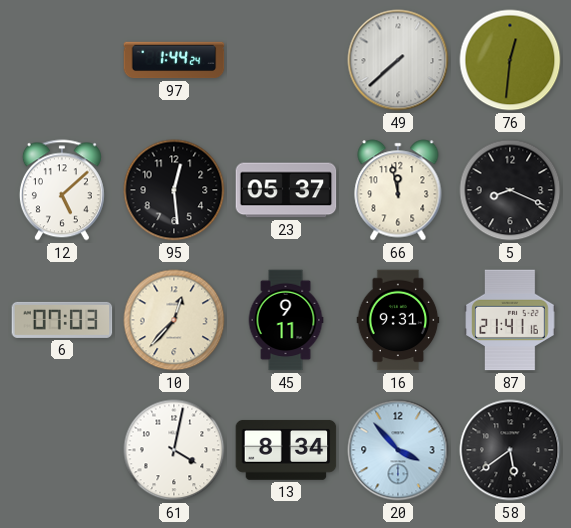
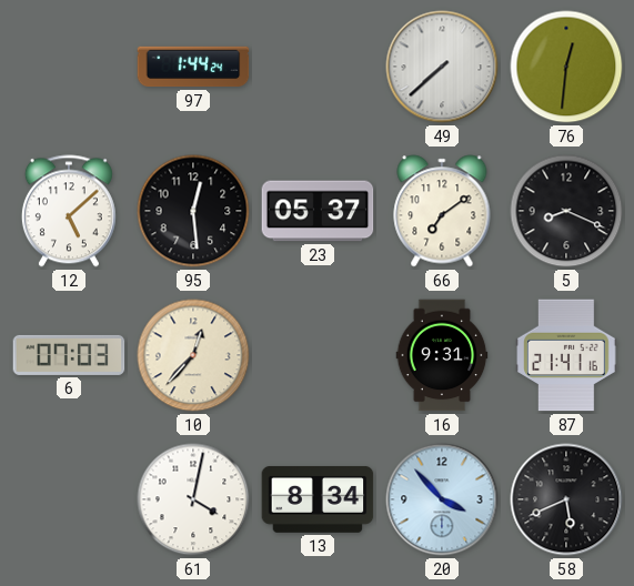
66: 11:58 -> 7:09
45: 9:11 -> none
58: 5:39 -> 5:41
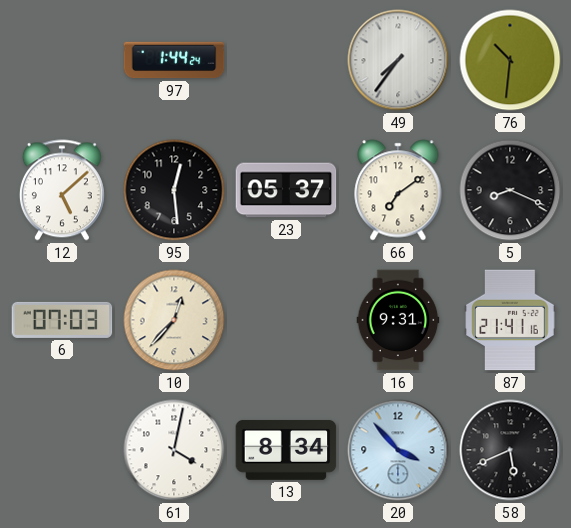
49: 7:38 -> 7:36
76: 12:31 -> 10:31
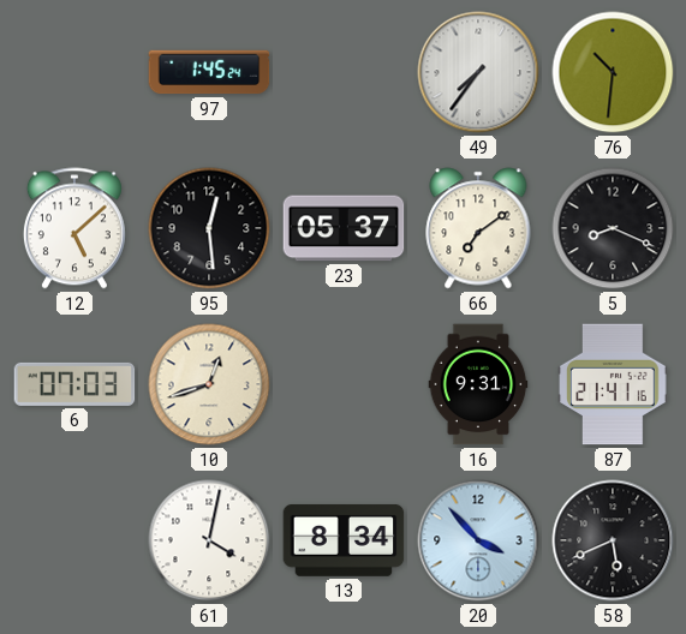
97: 1:44 -> 1:45
10: 12:37 -> 12:42
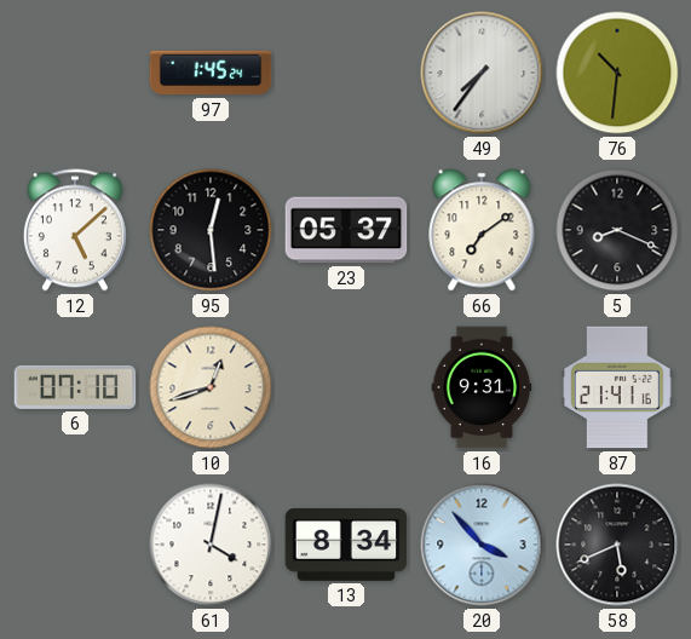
6: 07:03 -> 07:10
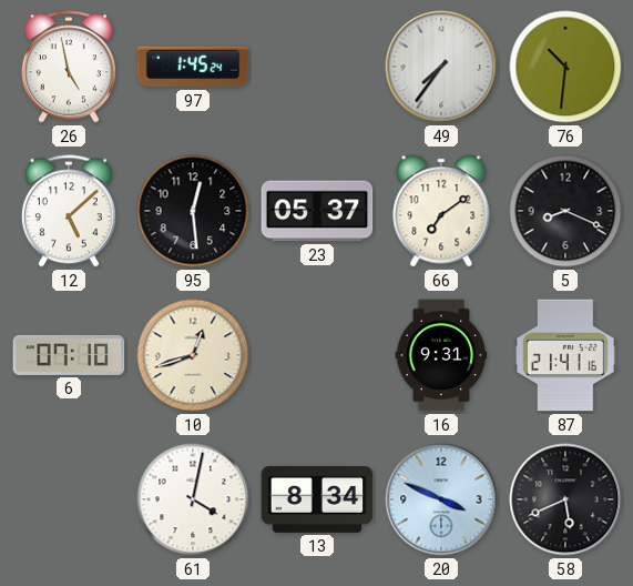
26: none -> 4:58
20: 3:53 -> 3:49
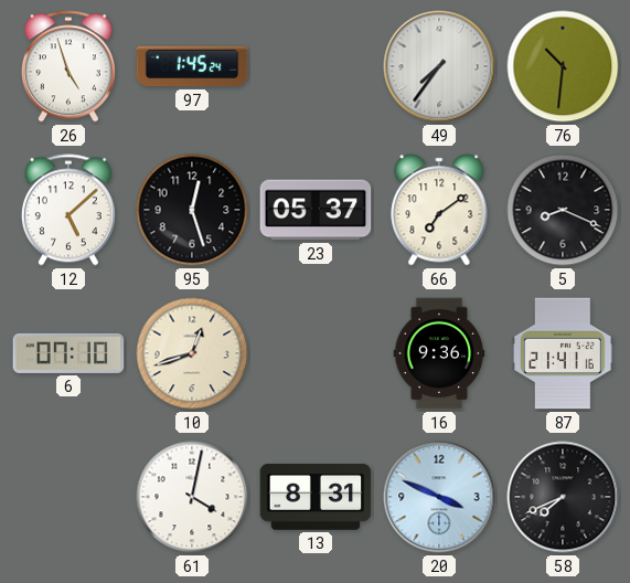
26: 4:58 -> 4:57
95: 12:29 -> 12:27
16: 9:31 -> 9:36
13: 8:34 -> 8:31
58: 5:41 -> 7:41
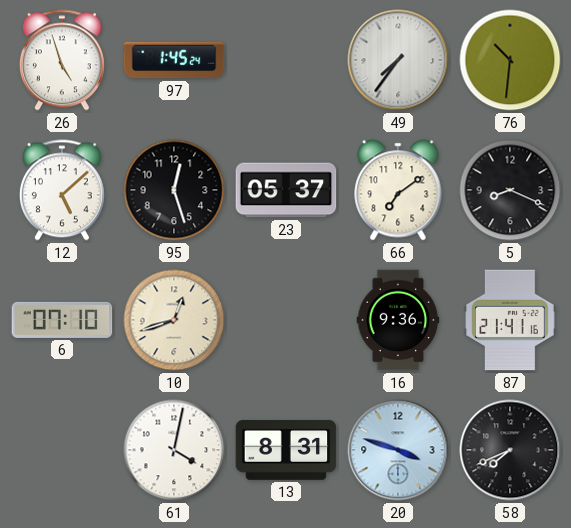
20: 3:49 -> 3:48
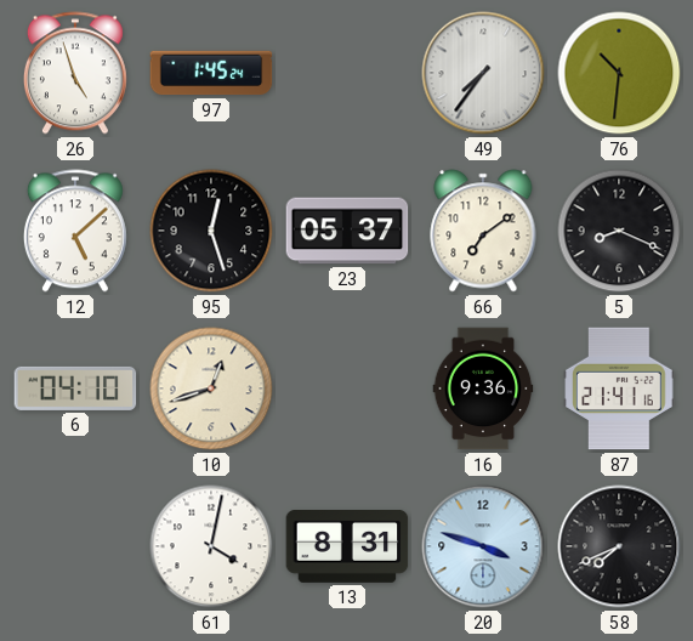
6: 07:10 -> 04:10
